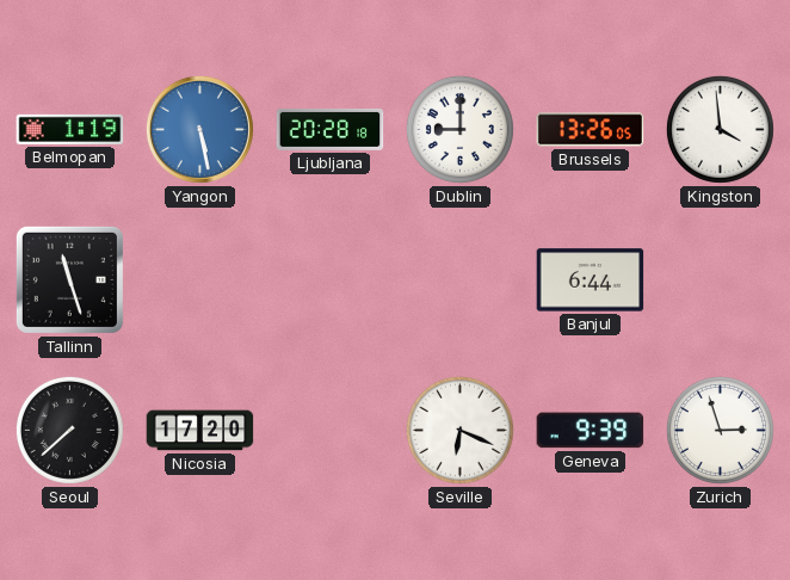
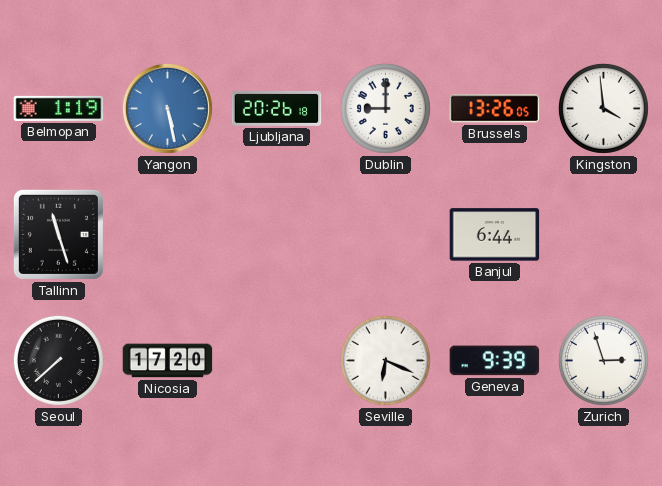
Ljubljana: 20:28 -> 20:26
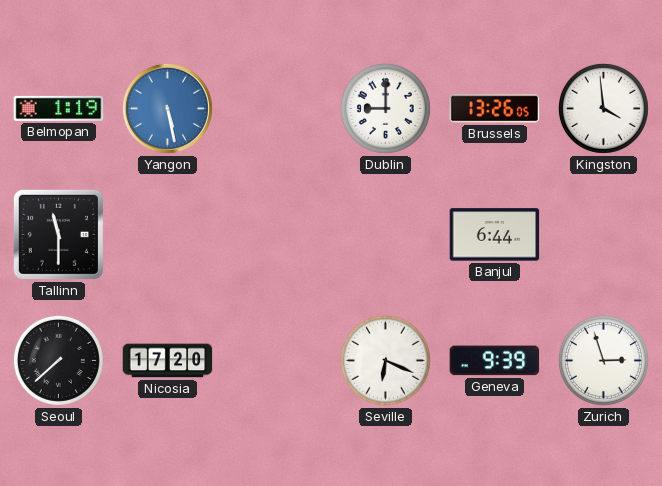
Ljubljana: 20:26 -> none
Tallinn: 11:27 -> 11:30
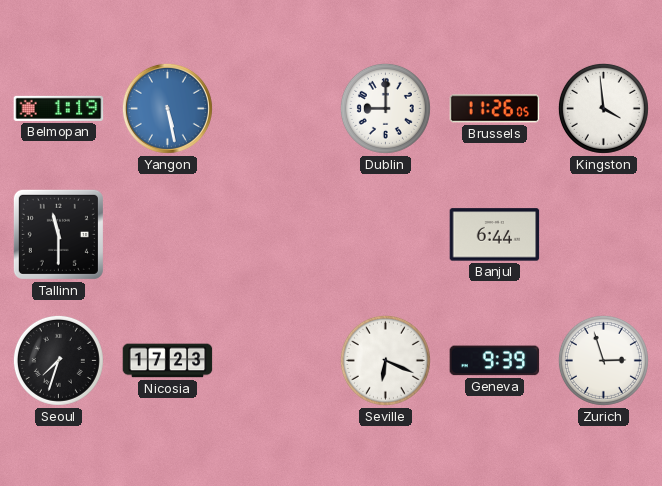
Brussels: 13:26 -> 11:26
Seoul: 7:38 -> 7:33
Nicosia: 17:20 -> 17:23
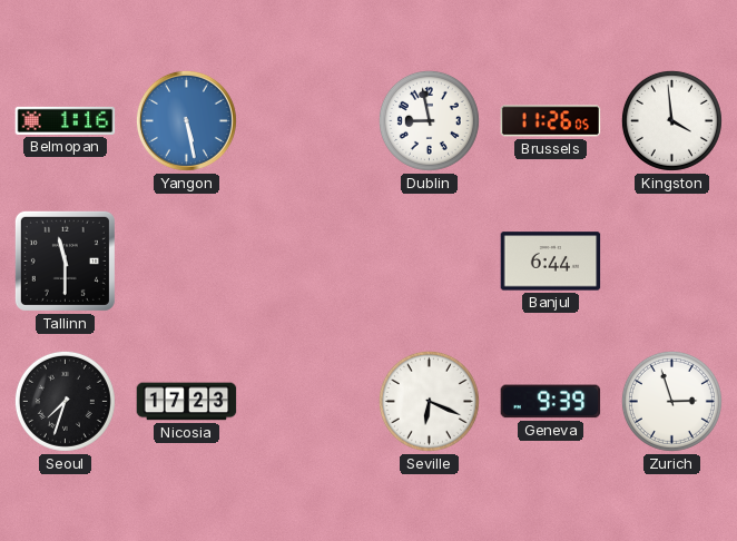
Belmopan: 1:19 -> 1:16
Dublin: 9:00 -> 8:58
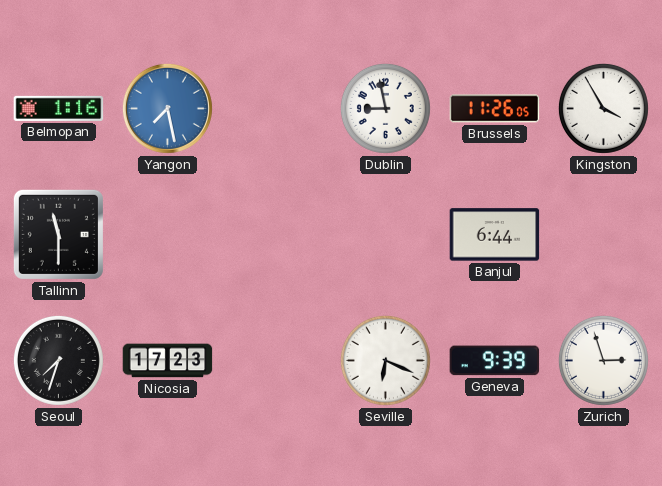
Yangon: 5:28 -> 7:28
Kingston: 3:59 -> 3:55
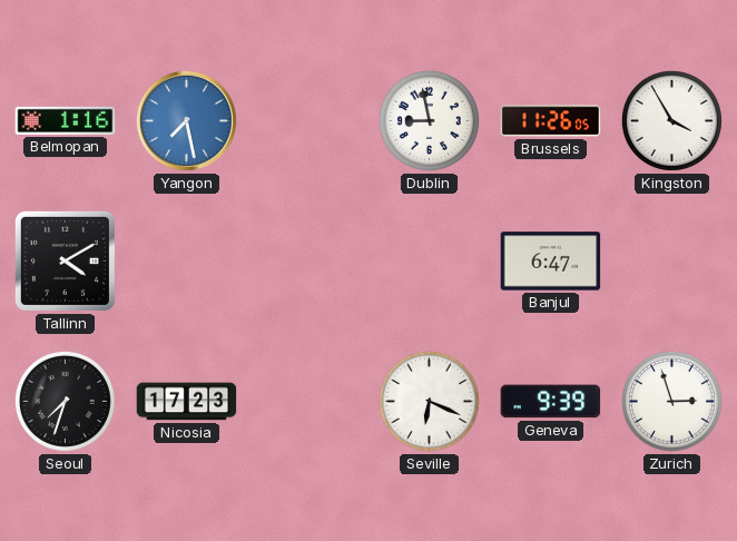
Tallinn: 11:30 -> 4:10
Banjul: 6:44 -> 6:47
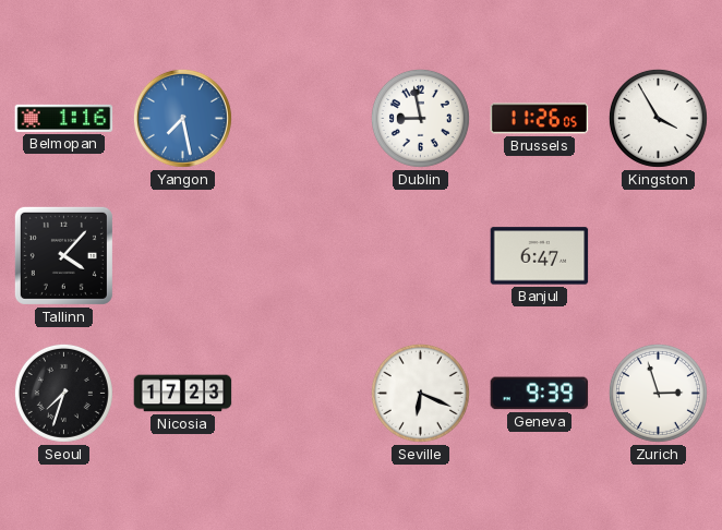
Tallinn: 4:10 -> 4:07
